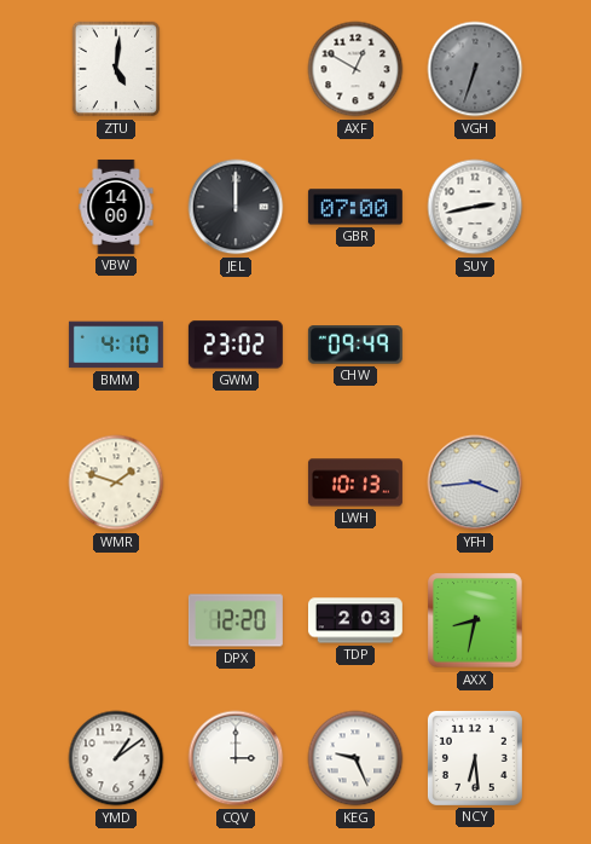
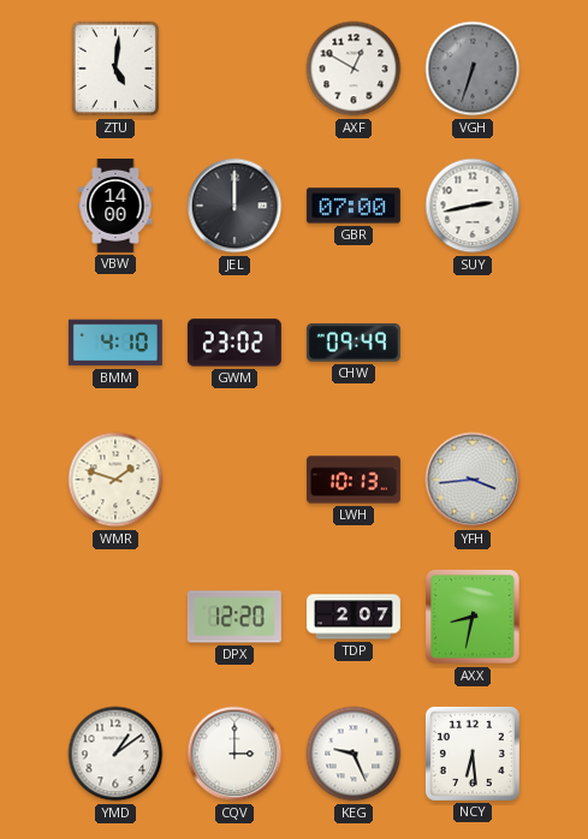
TDP: 2:03 -> 2:07
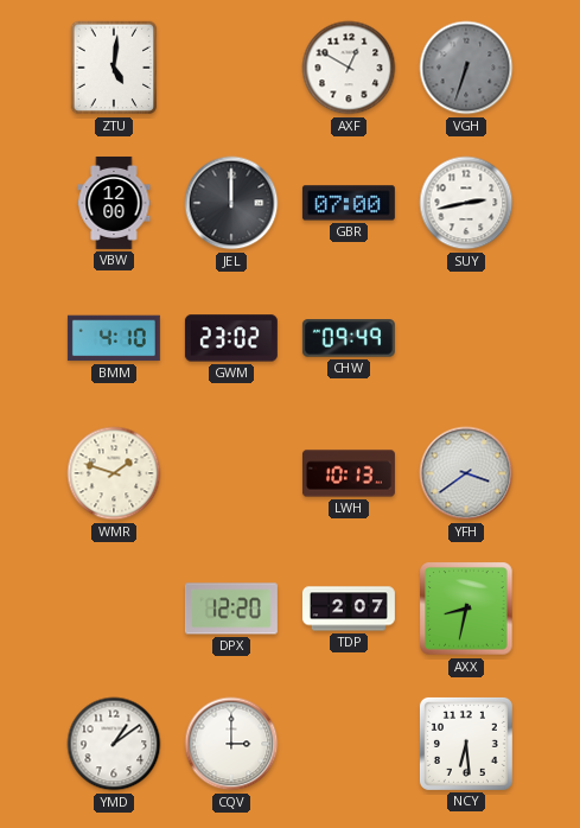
VBW: 14:00 -> 12:00
YFH: 3:44 -> 3:39
KEG: 9:26 -> none
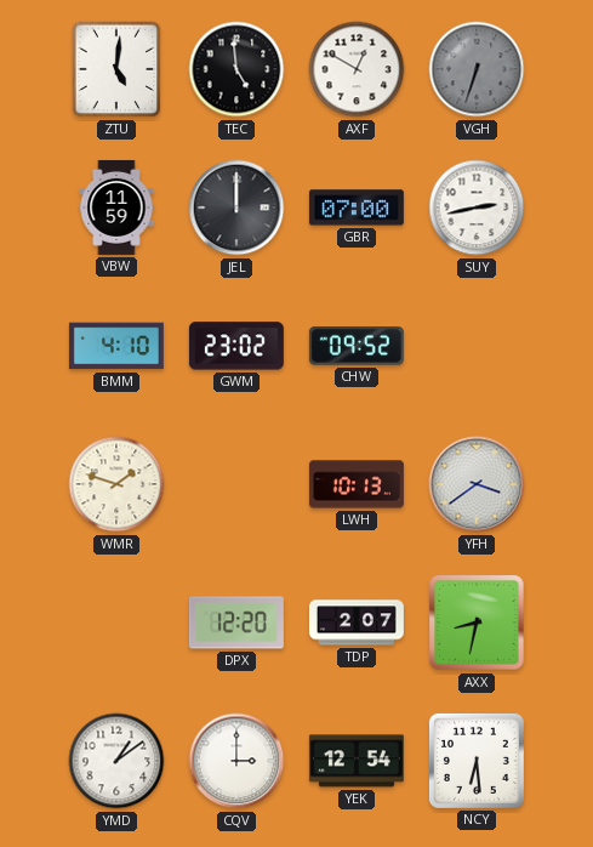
TEC: none -> 4:59
VBW: 12:00 -> 11:59
CHW: 09:49 -> 09:52
YEK: none -> 12:54
